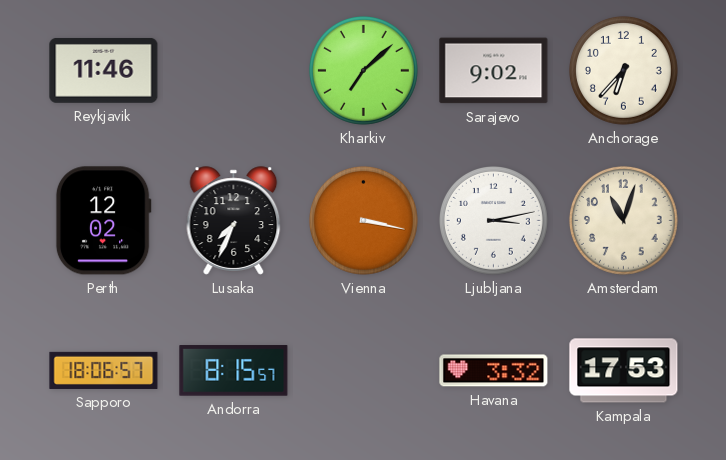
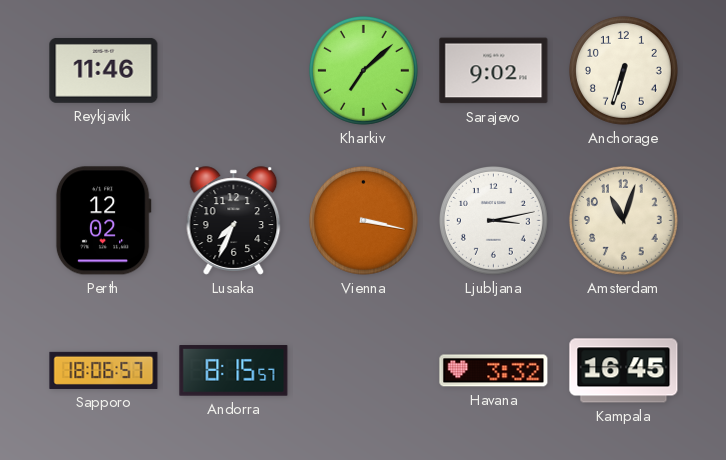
Anchorage: 6:37 -> 6:33
Kampala: 17:53 -> 16:45
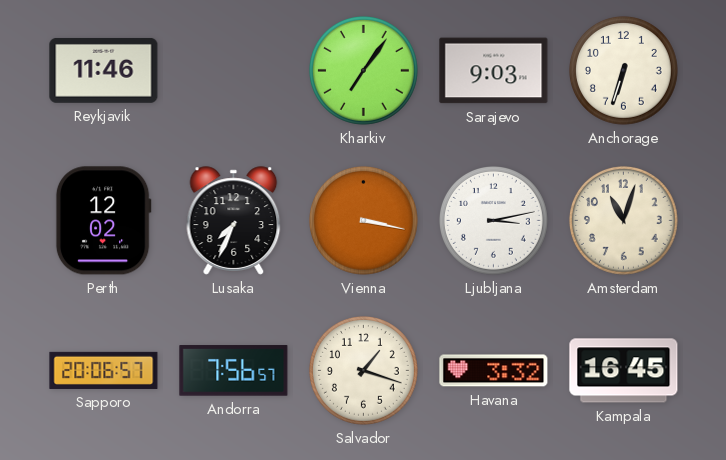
Kharkiv: 7:08 -> 7:06
Sarajevo: 9:02 -> 9:03
Sapporo: 18:06 -> 20:06
Andorra: 8:15 -> 7:56
Salvador: none -> 1:18
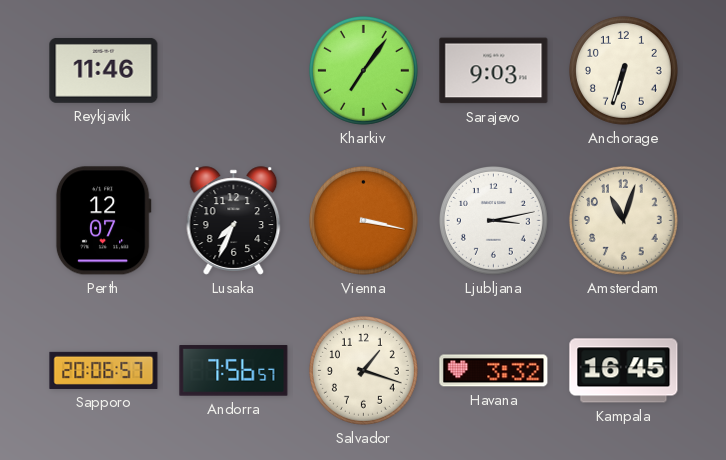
Perth: 12:02 -> 12:07
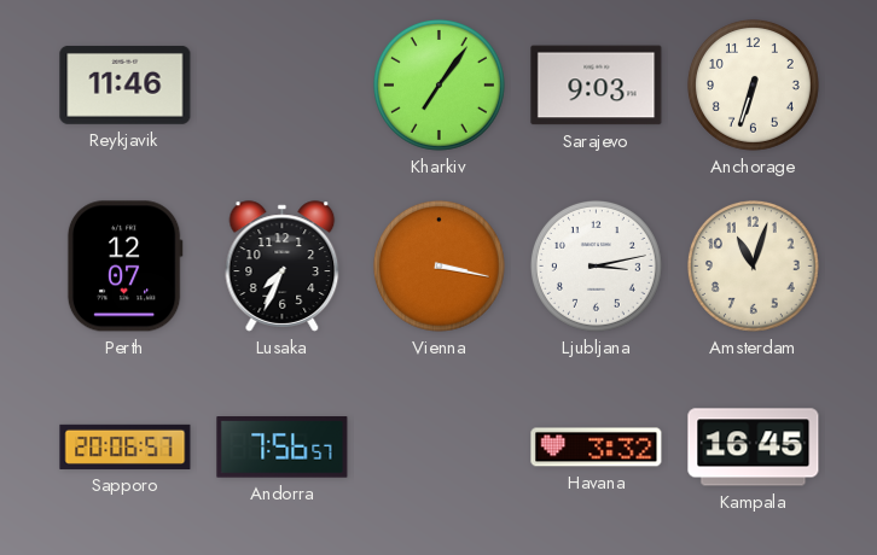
Salvador: 1:18 -> none
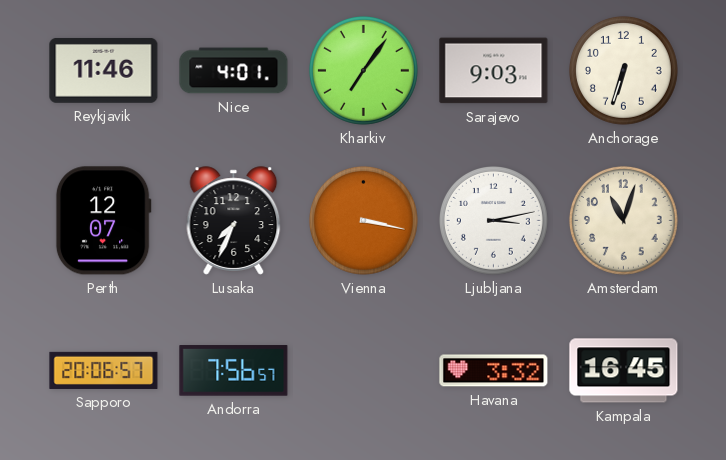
Nice: none -> 4:01
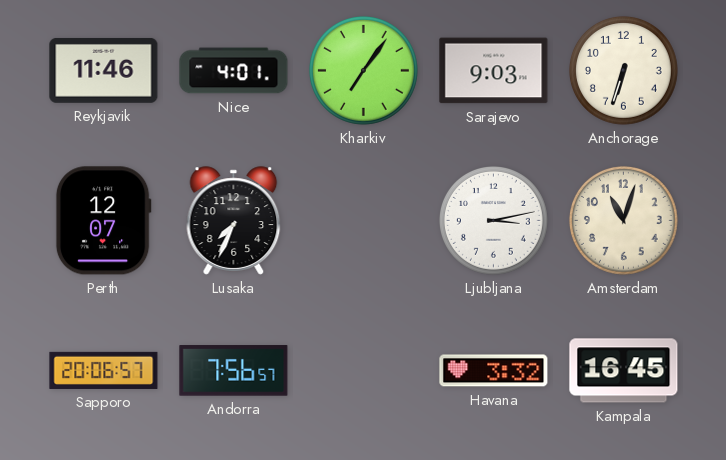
Vienna: 3:17 -> none
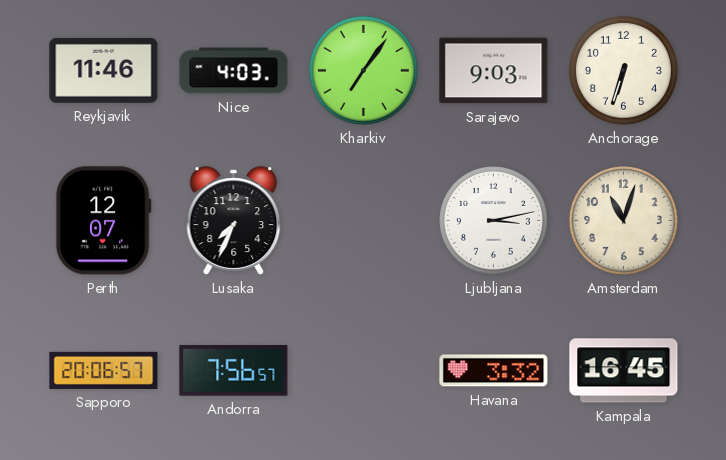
Nice: 4:01 -> 4:03
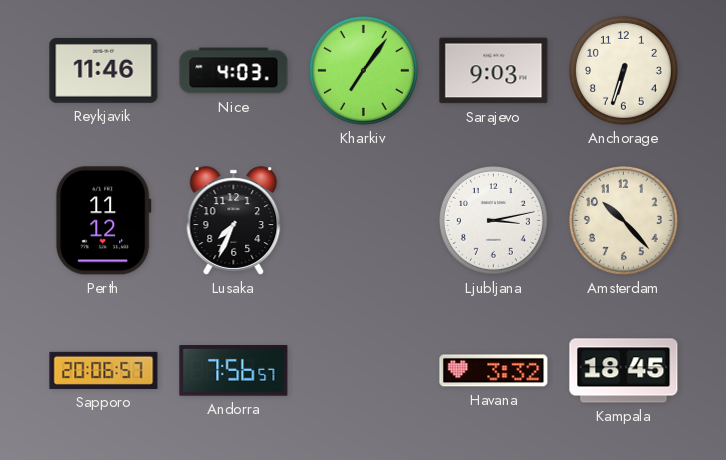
Perth: 12:07 -> 11:12
Amsterdam: 11:03 -> 10:23
Kampala: 16:45 -> 18:45
